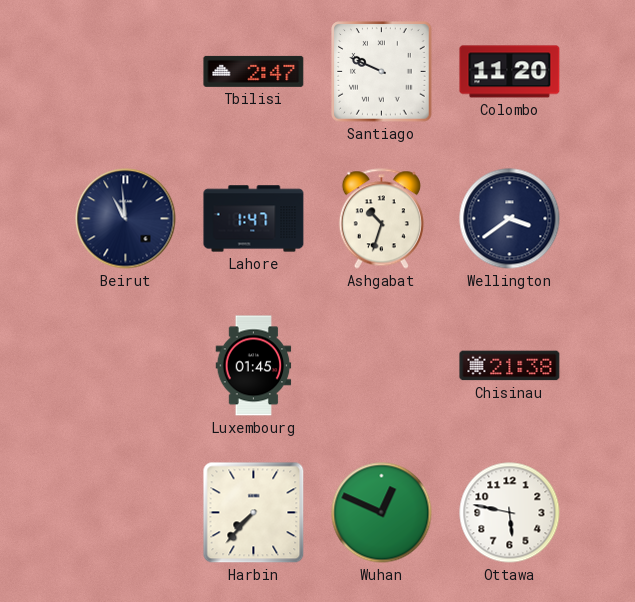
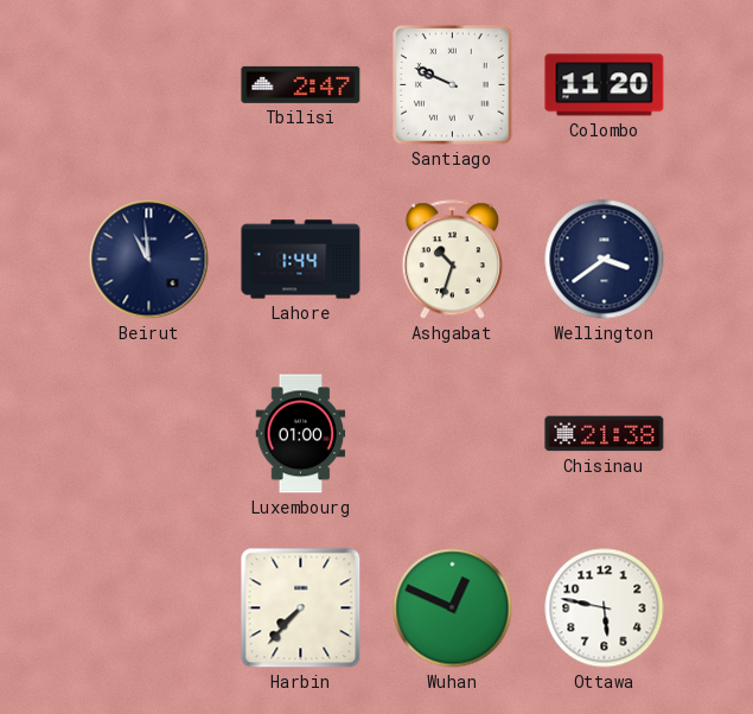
Lahore: 1:47 -> 1:44
Luxembourg: 01:45 -> 01:00
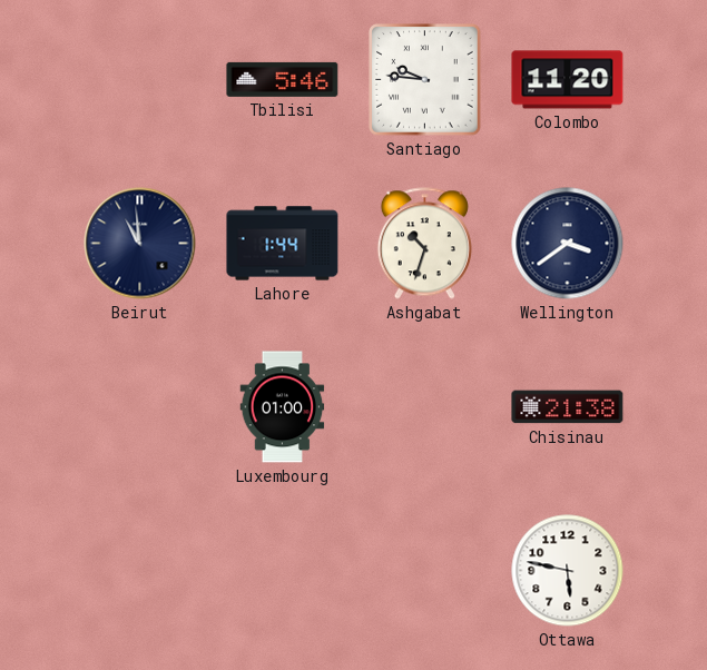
Tbilisi: 2:47 -> 5:46
Santiago: 9:49 -> 9:46
Harbin: 7:37 -> none
Wuhan: 12:49 -> none
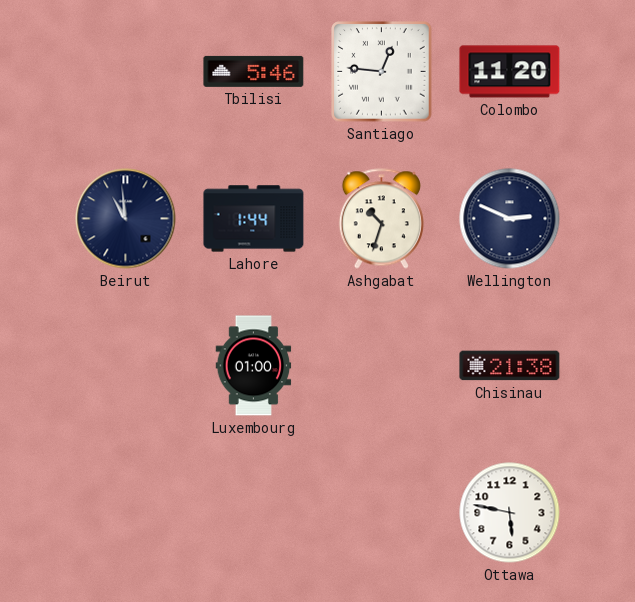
Santiago: 9:46 -> 12:46
Wellington: 3:39 -> 2:49
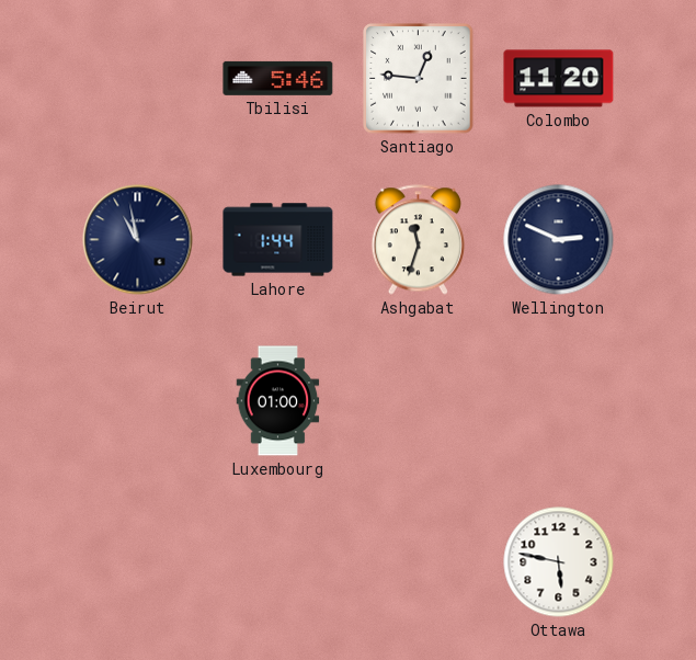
Beirut: 10:59 -> 10:58
Ashgabat: 10:33 -> 11:33
Chisinau: 21:38 -> none
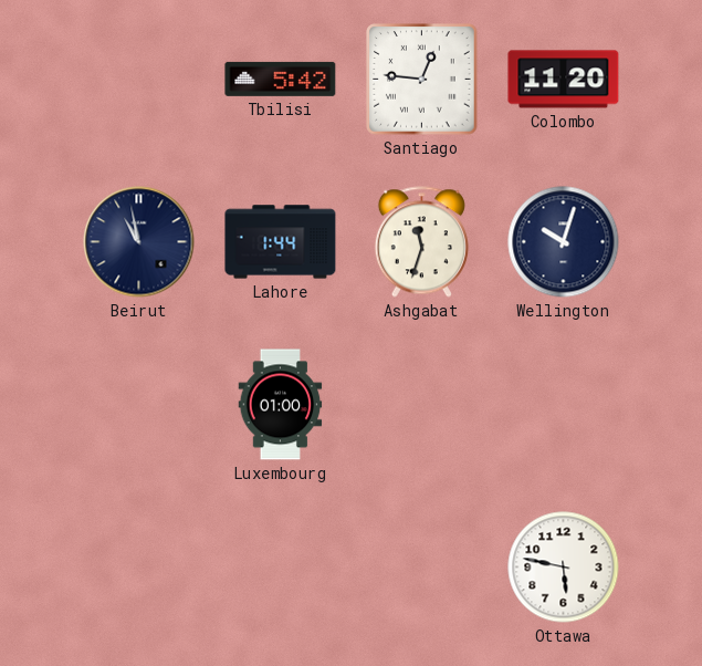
Tbilisi: 5:46 -> 5:42
Wellington: 2:49 -> 10:03
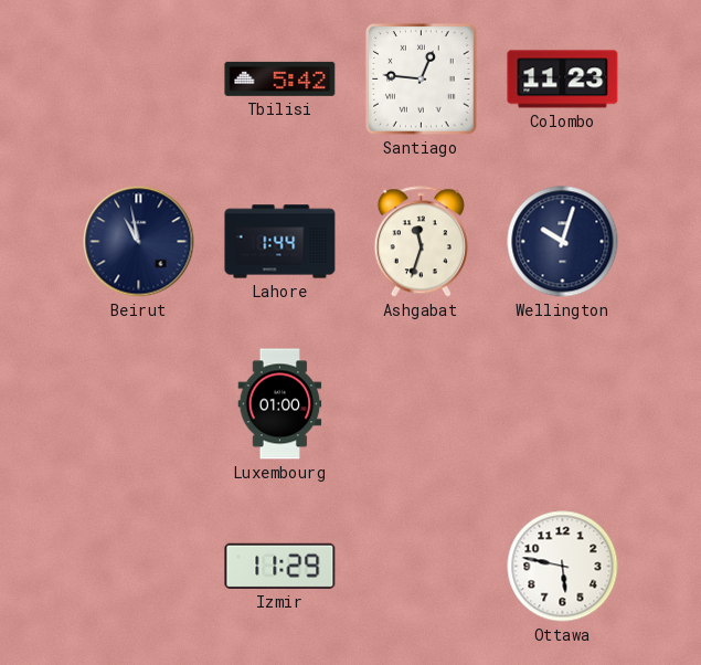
Colombo: 11:20 -> 11:23
Izmir: none -> 11:29
